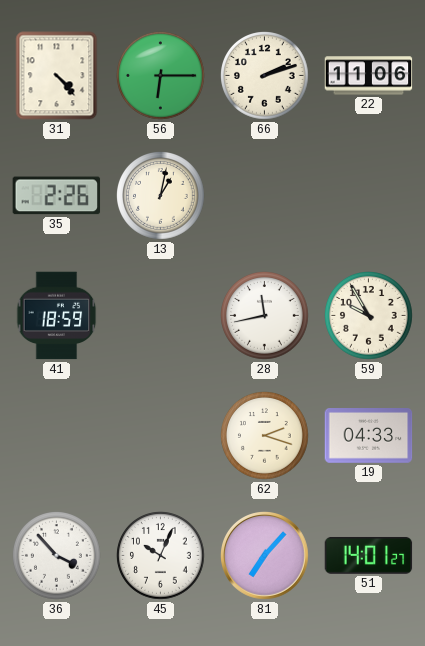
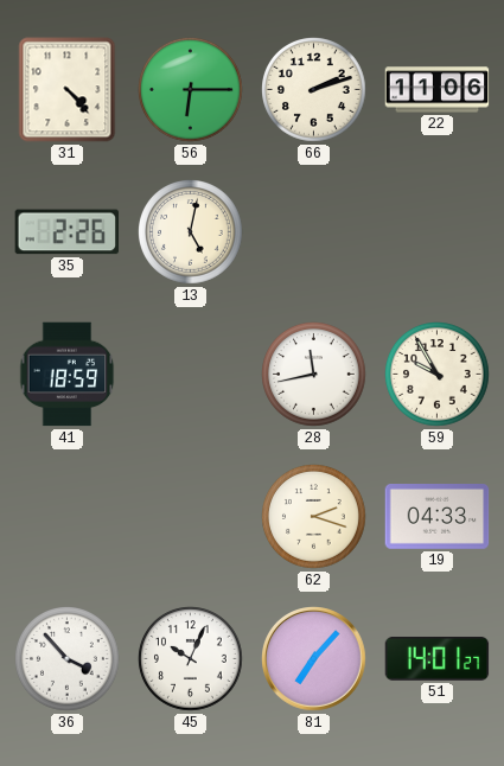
13: 1:02 -> 5:02
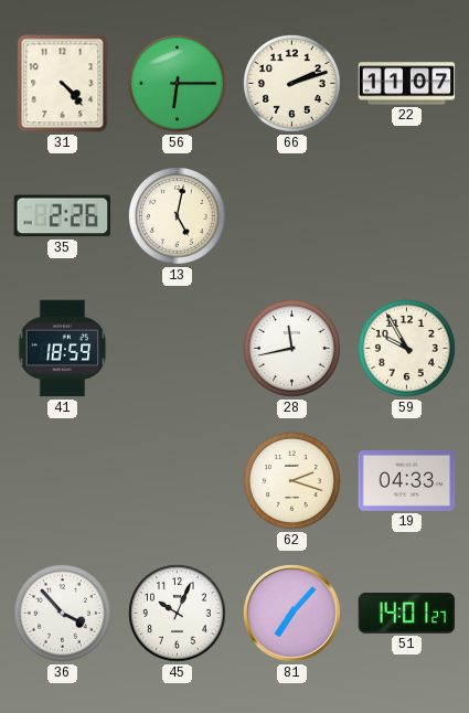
22: 11:06 -> 11:07
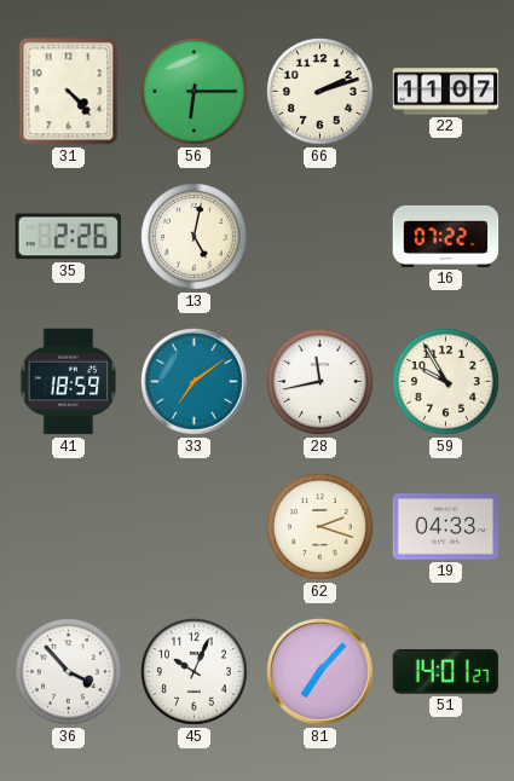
16: none -> 07:22
33: none -> 7:09
